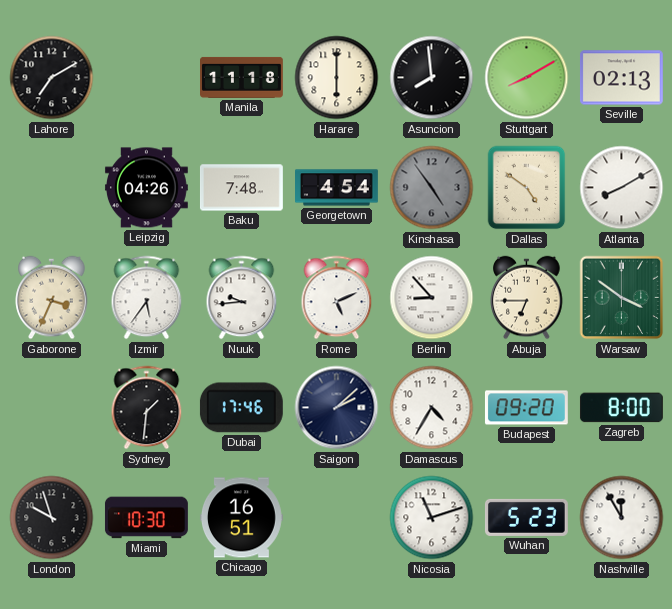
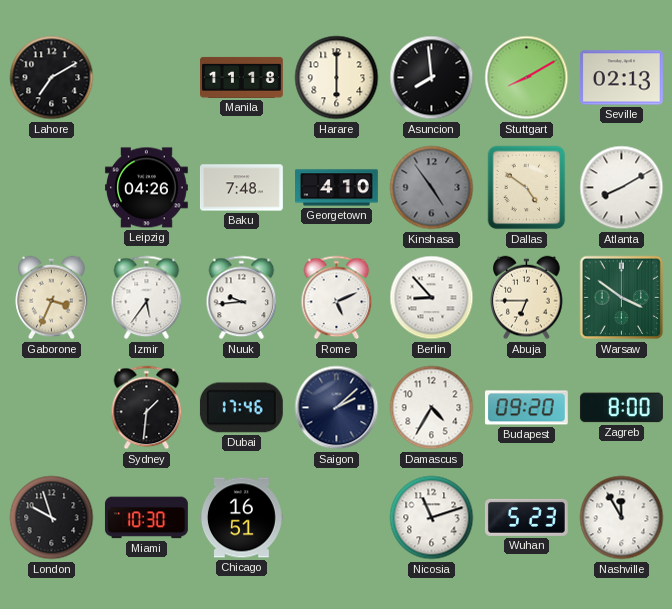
Georgetown: 4:54 -> 4:10
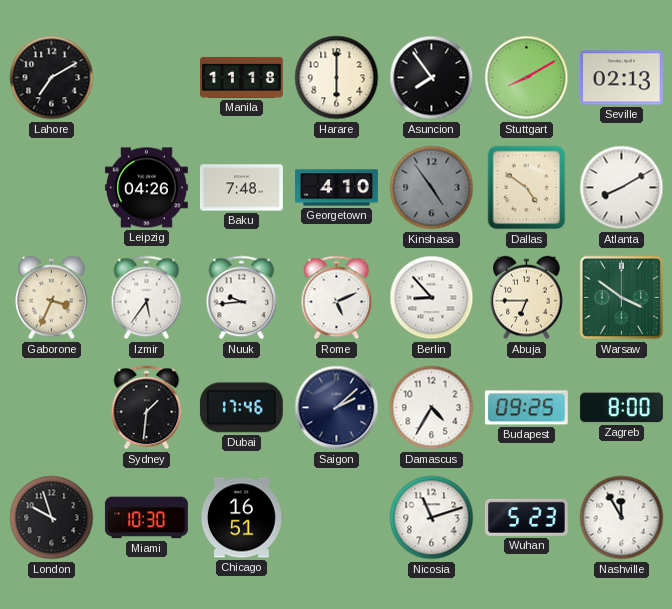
Asuncion: 7:59 -> 7:54
Budapest: 09:20 -> 09:25
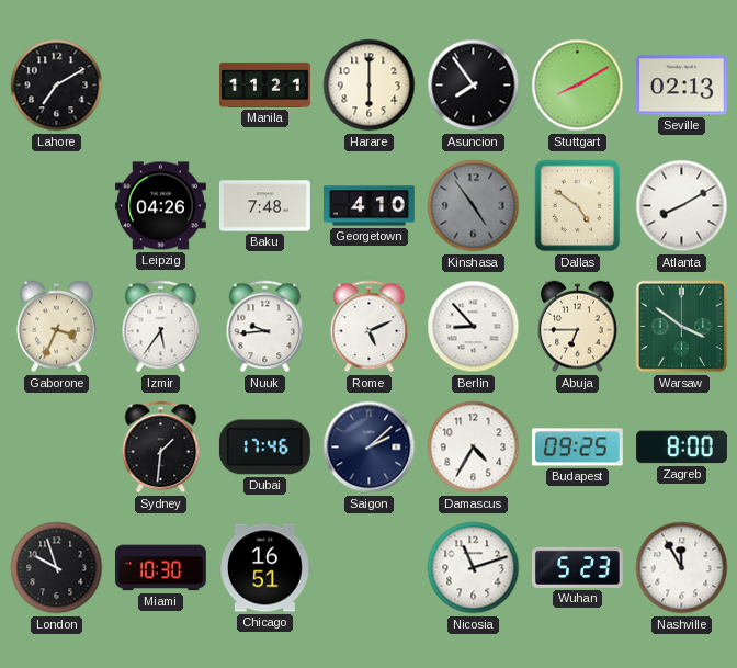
Manila: 11:18 -> 11:21
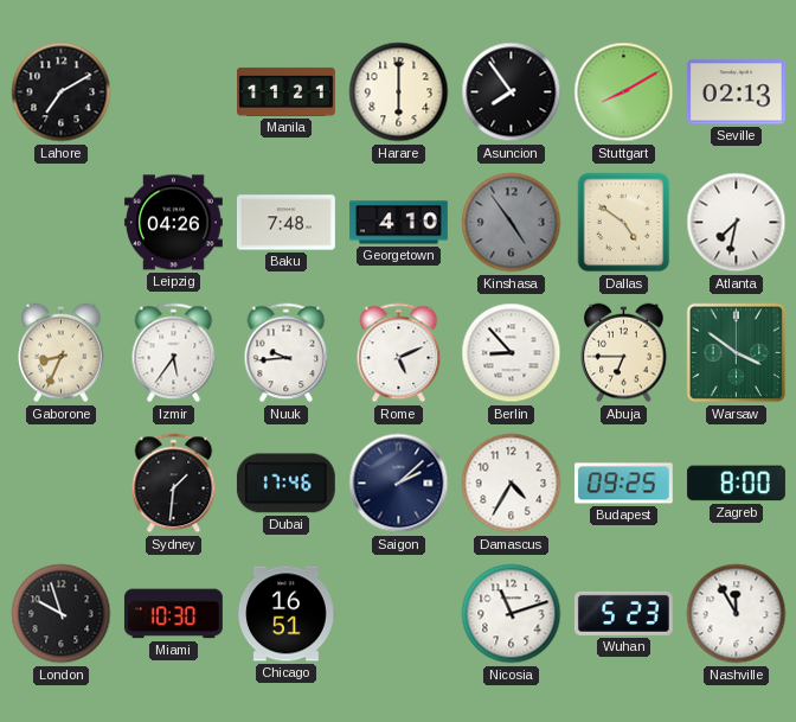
Atlanta: 8:10 -> 7:32
Gaborone: 3:34 -> 8:34
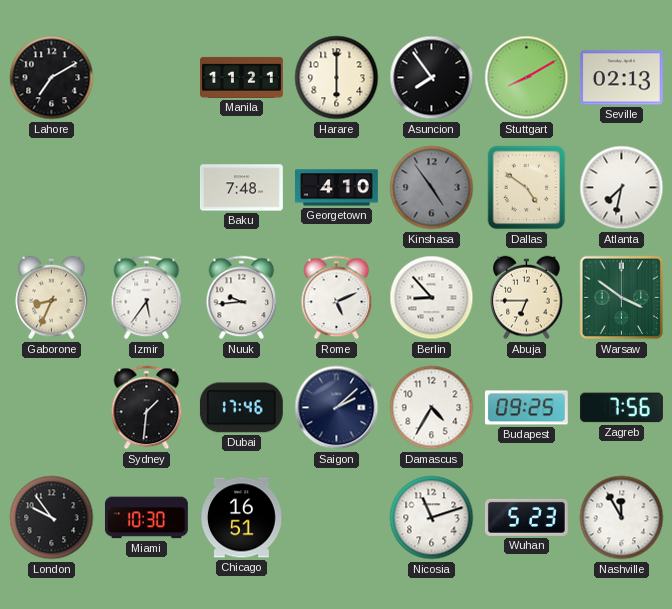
Leipzig: 04:26 -> none
Zagreb: 8:00 -> 7:56
London: 9:57 -> 9:54
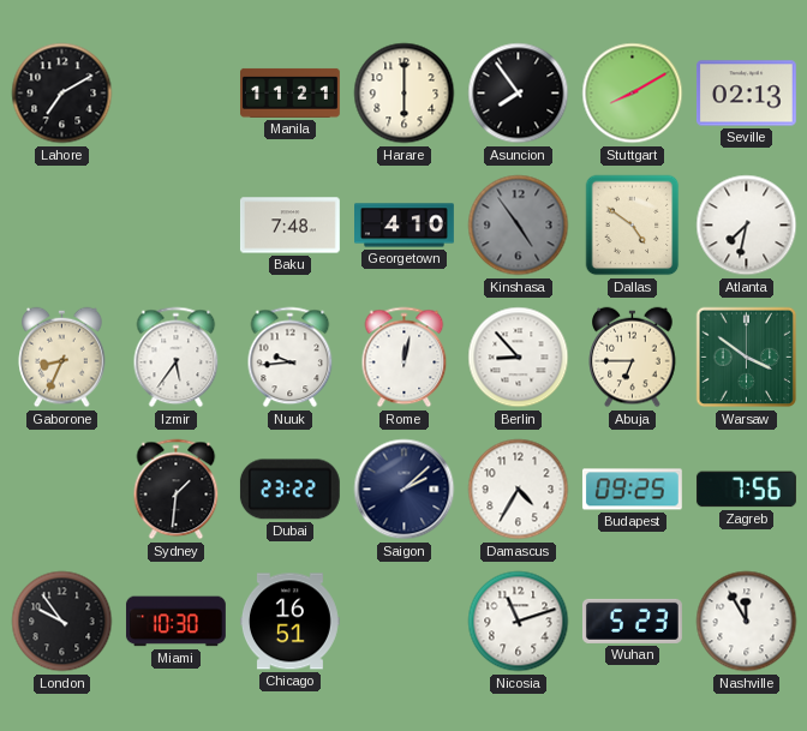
Rome: 5:11 -> 12:02
Dubai: 17:46 -> 23:22
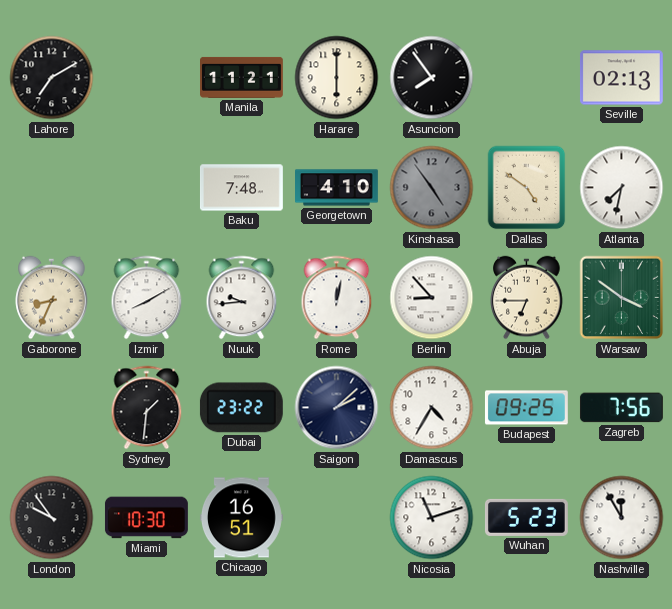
Stuttgart: 8:10 -> none
Izmir: 5:36 -> 8:10
